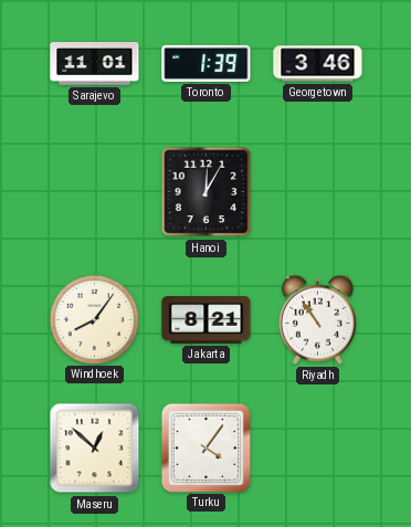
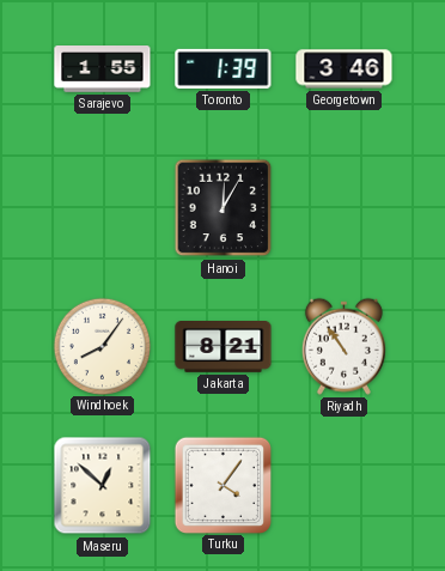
Sarajevo: 11:01 -> 1:55
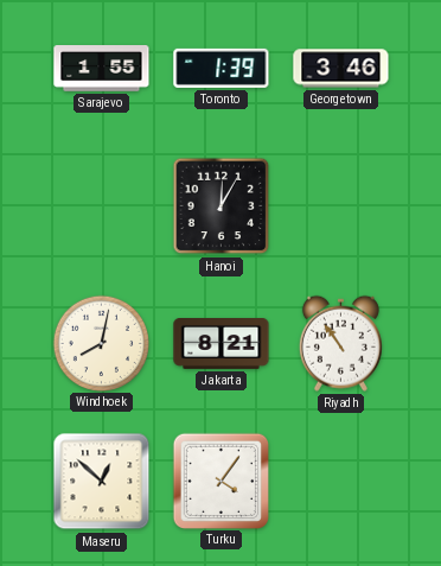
Windhoek: 8:06 -> 8:02
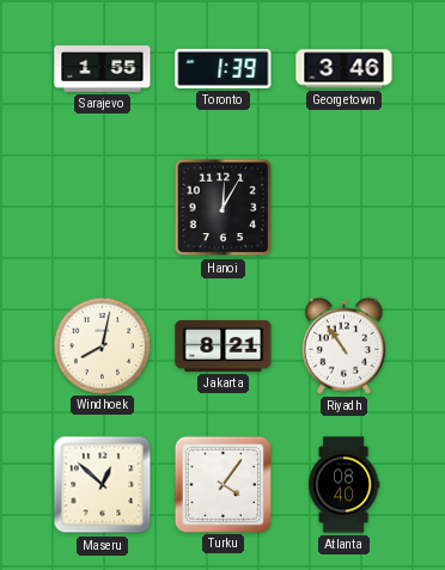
Atlanta: none -> 08:40
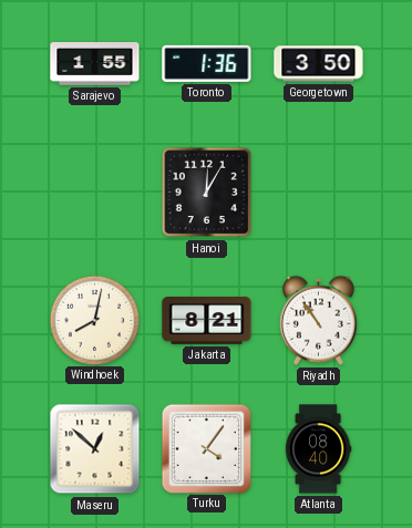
Toronto: 1:39 -> 1:36
Georgetown: 3:46 -> 3:50
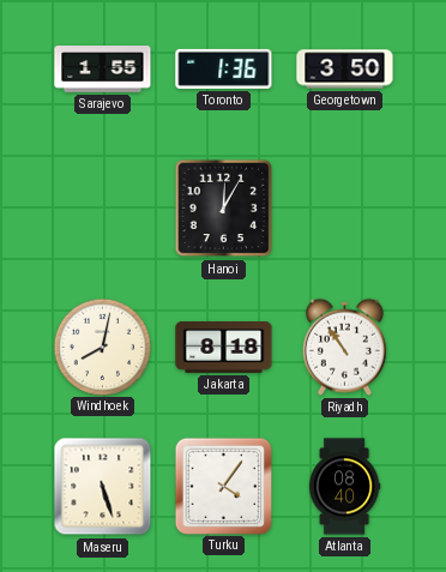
Jakarta: 8:21 -> 8:18
Maseru: 12:52 -> 5:27
